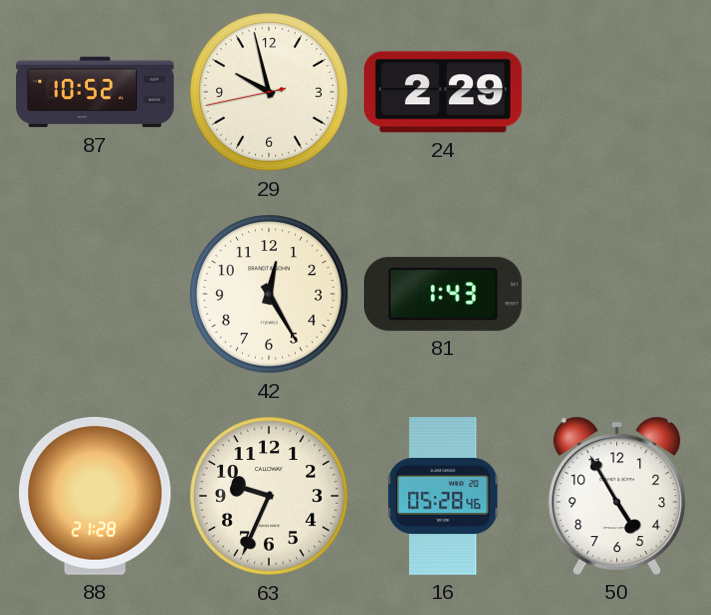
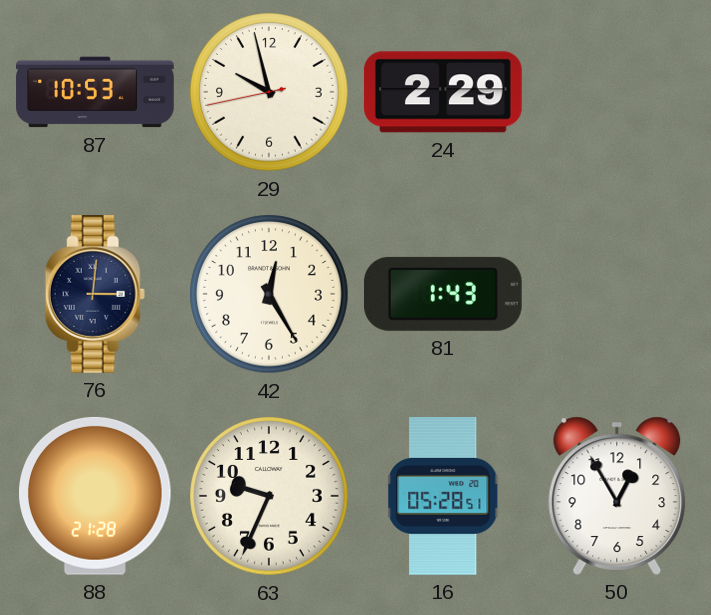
87: 10:52 -> 10:53
76: none -> 3:01
16: 05:28:46 -> 05:28:51
50: 4:55 -> 12:55
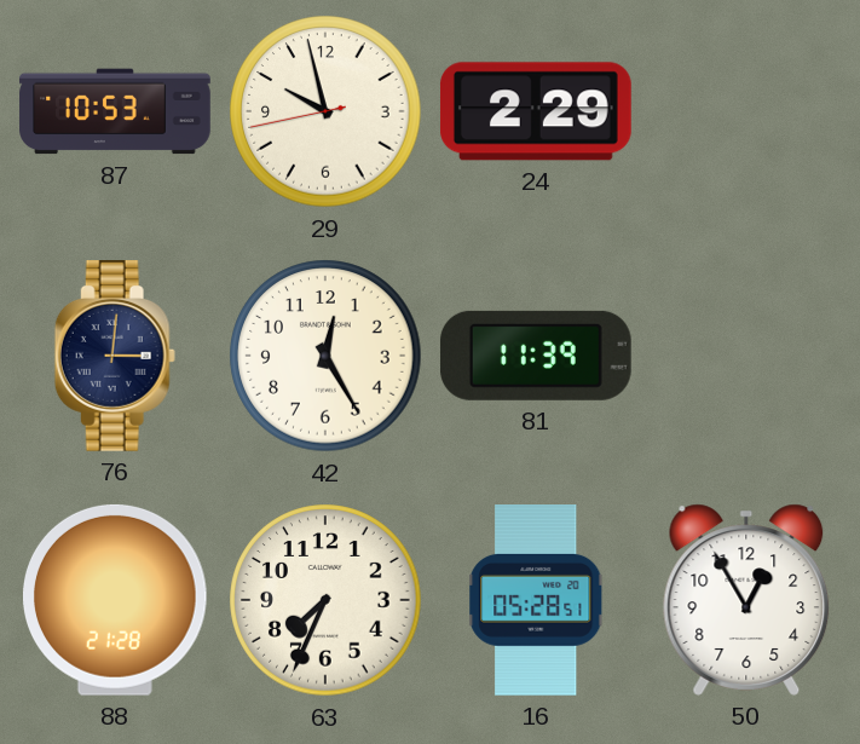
81: 1:43 -> 11:39
63: 9:34 -> 7:34
